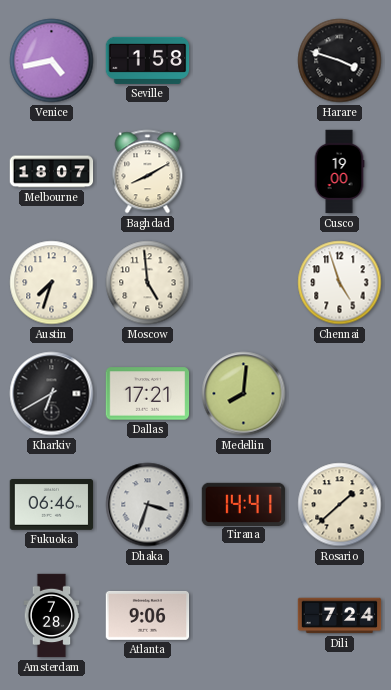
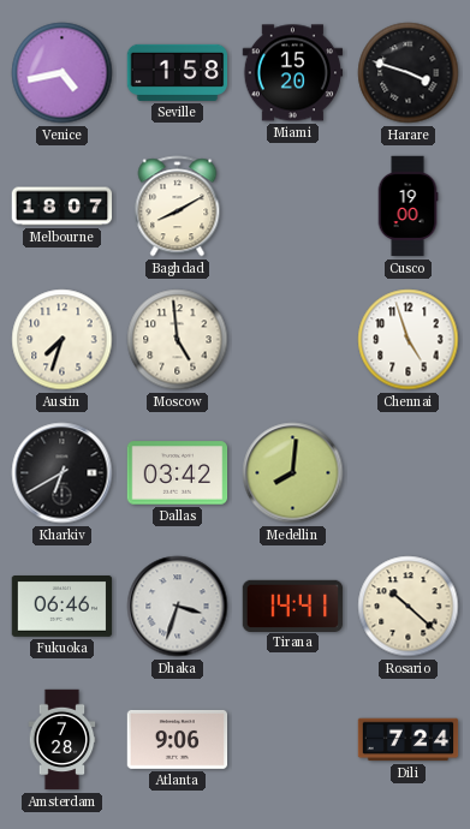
Miami: none -> 15:20
Dallas: 17:21 -> 03:42
Rosario: 1:38 -> 10:22
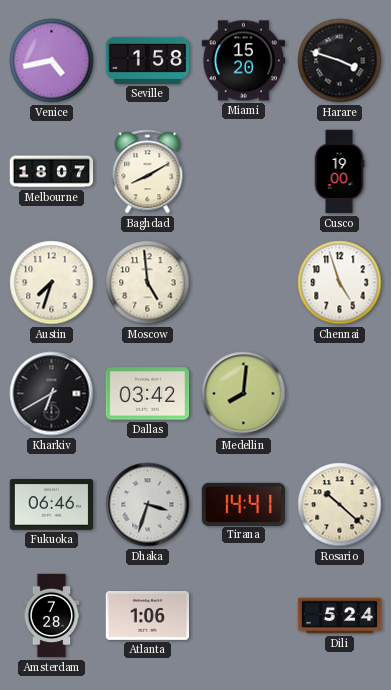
Atlanta: 9:06 -> 1:06
Dili: 7:24 -> 5:24
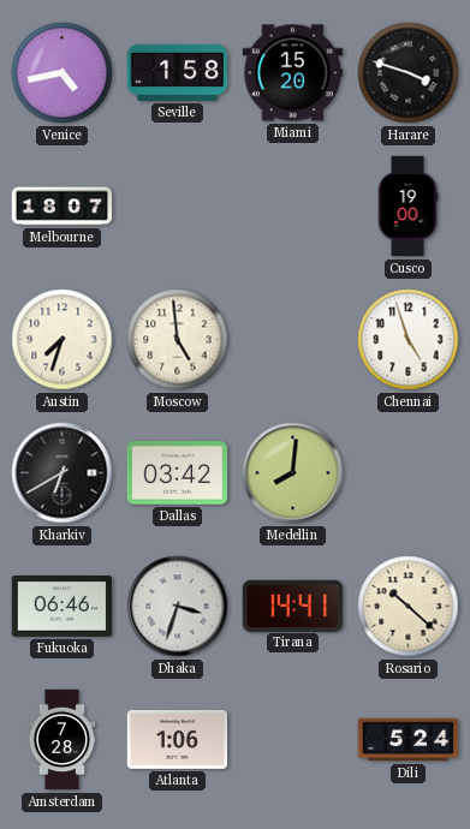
Baghdad: 8:10 -> none
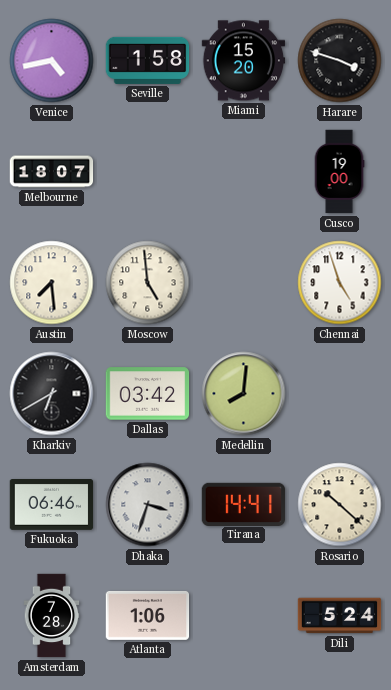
Austin: 7:33 -> 7:29
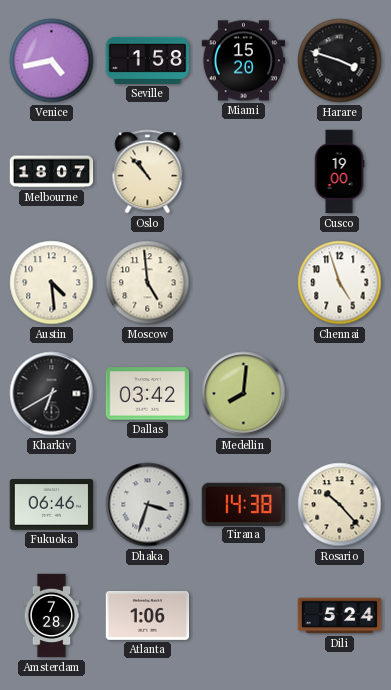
Oslo: none -> 10:53
Austin: 7:29 -> 4:29
Tirana: 14:41 -> 14:38
Rosario: 10:22 -> 10:23
